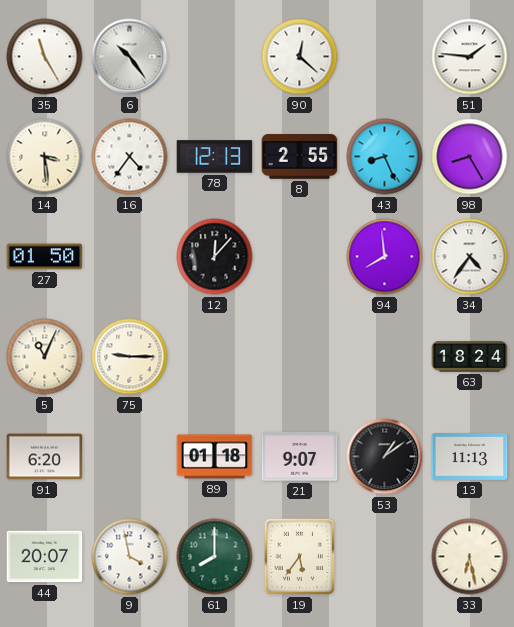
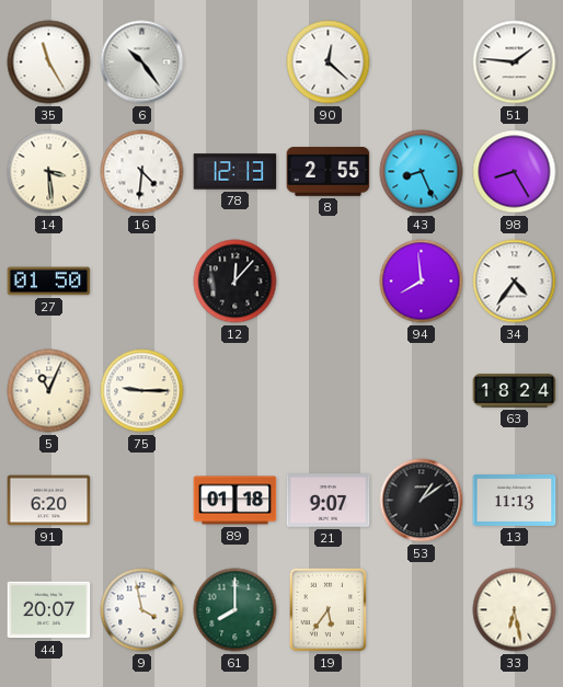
16: 4:36 -> 4:31
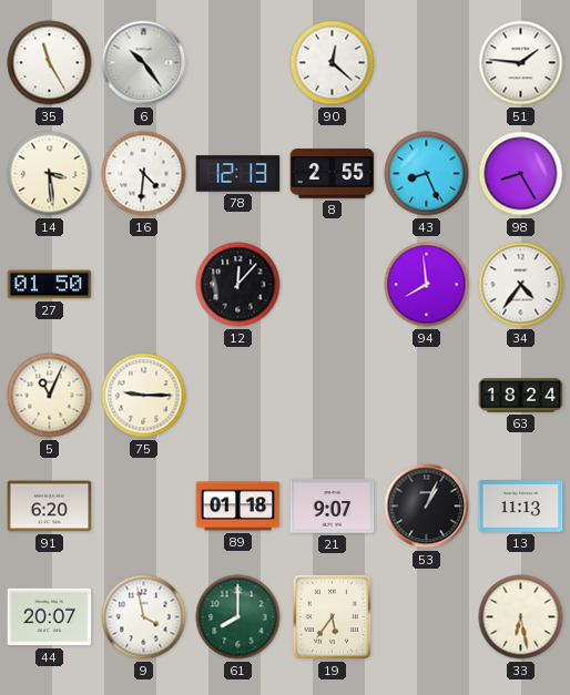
53: 1:09 -> 1:04
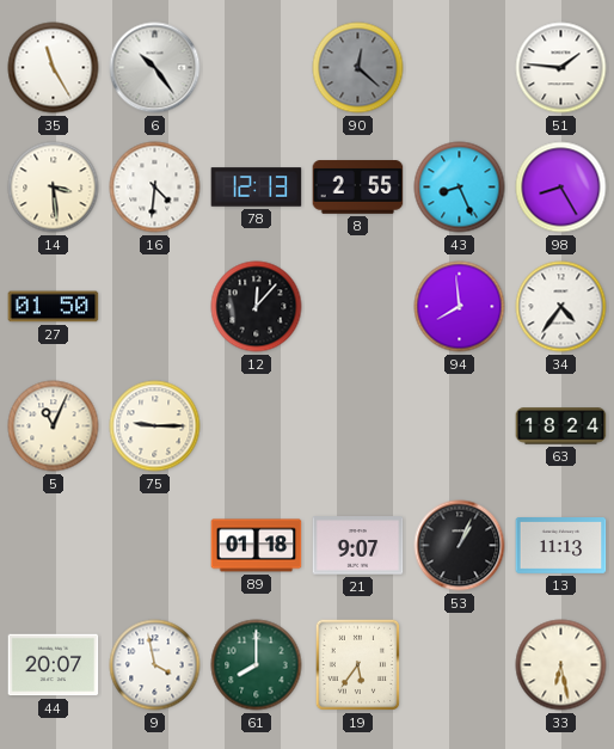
90 dial: white -> grey
91: 6:20 -> none
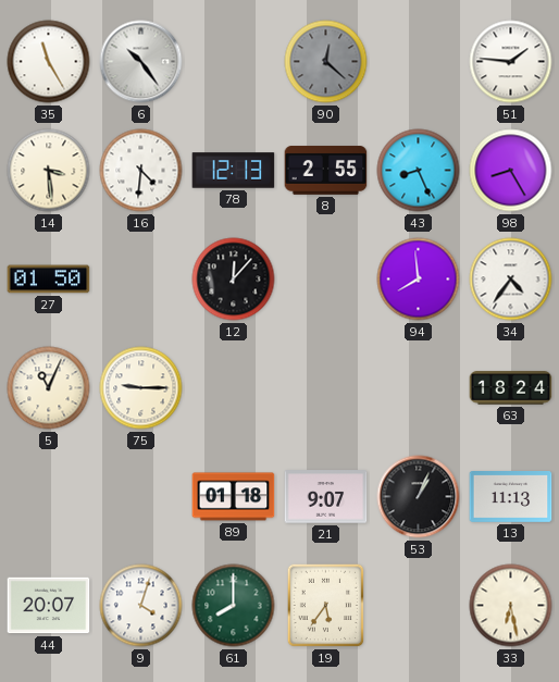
9: 3:58 -> 4:03
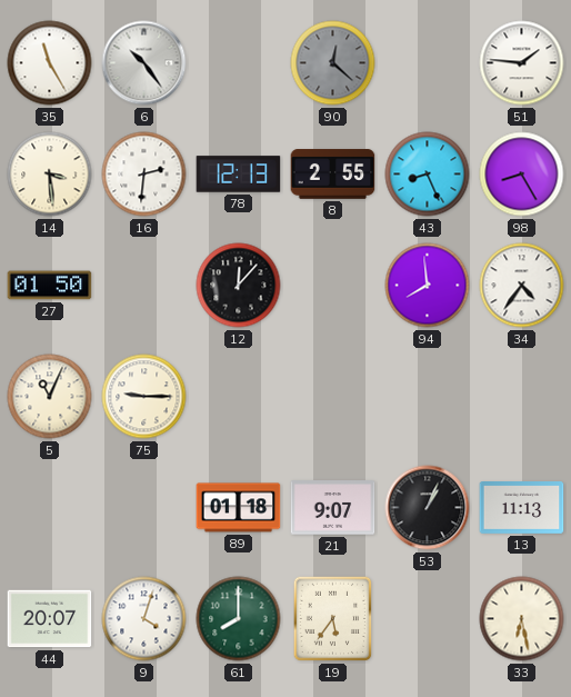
16: 4:31 -> 2:31
63: 18:24 -> none
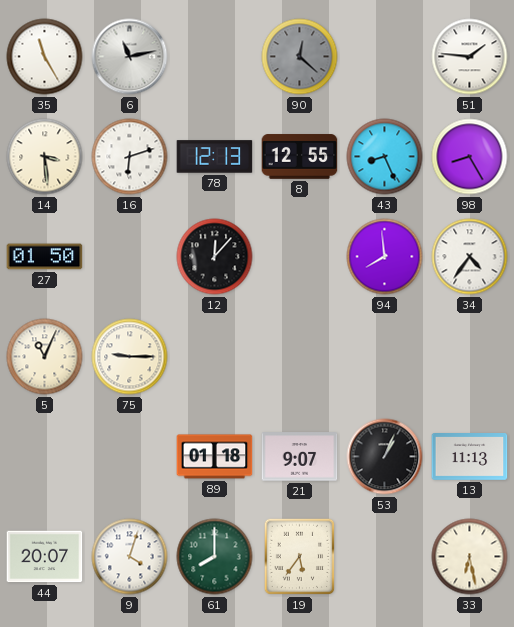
6: 10:24 -> 11:13
16: 2:31 -> 6:12
8: 2:55 -> 12:55
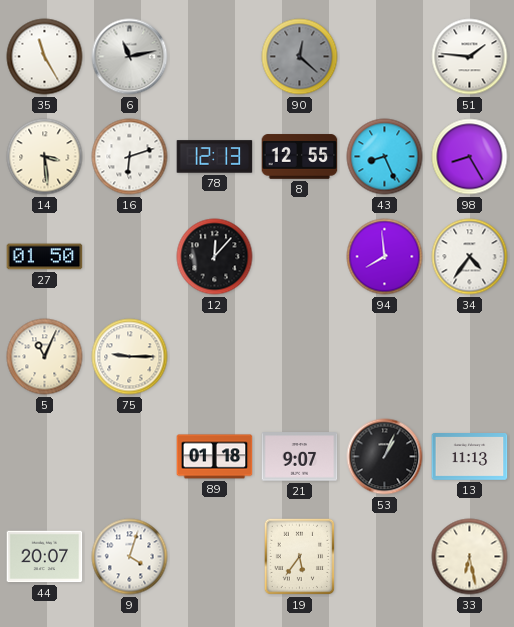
61: 8:00 -> none
